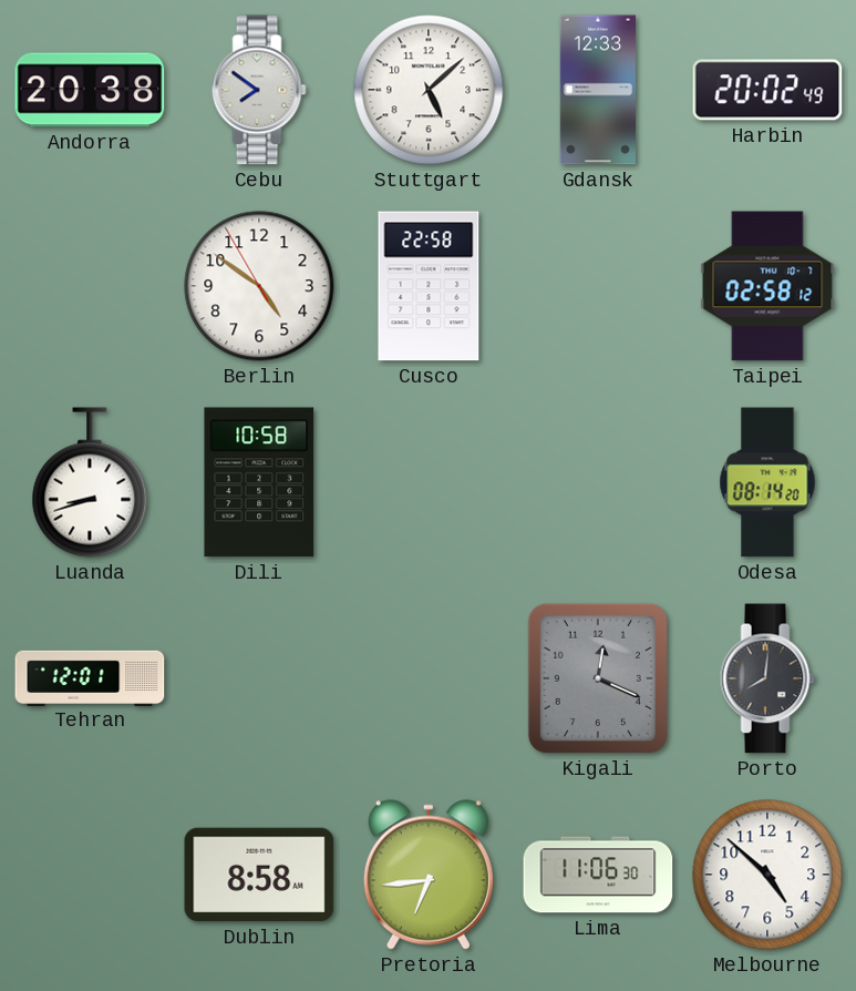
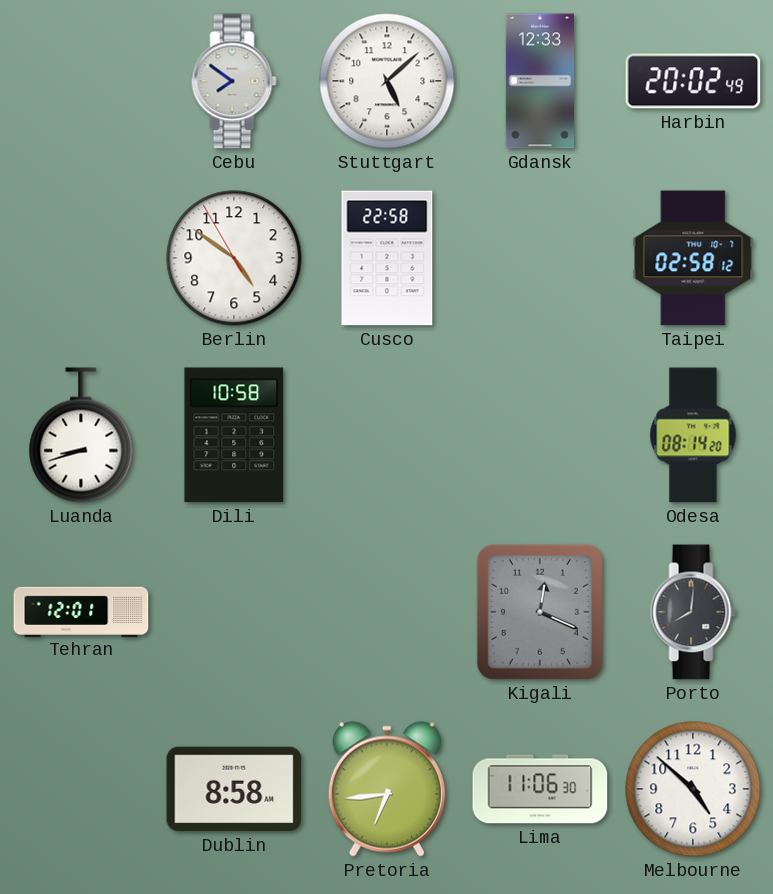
Andorra: 20:38 -> none
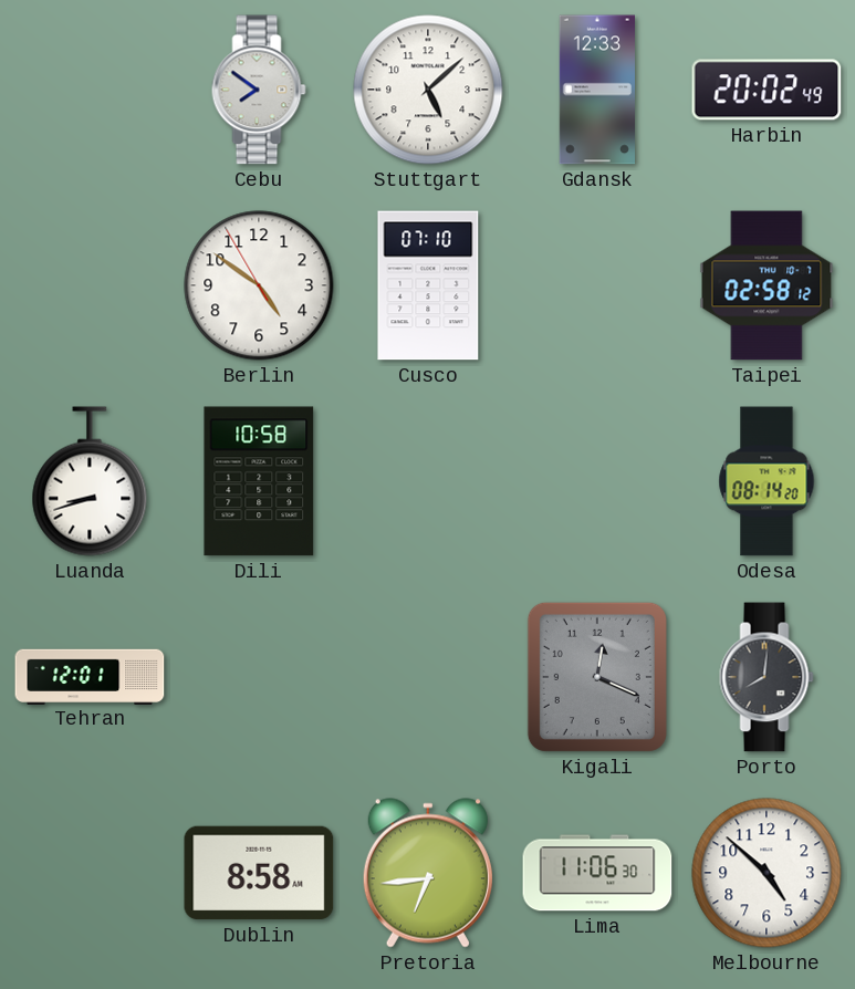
Cusco: 22:58 -> 07:10
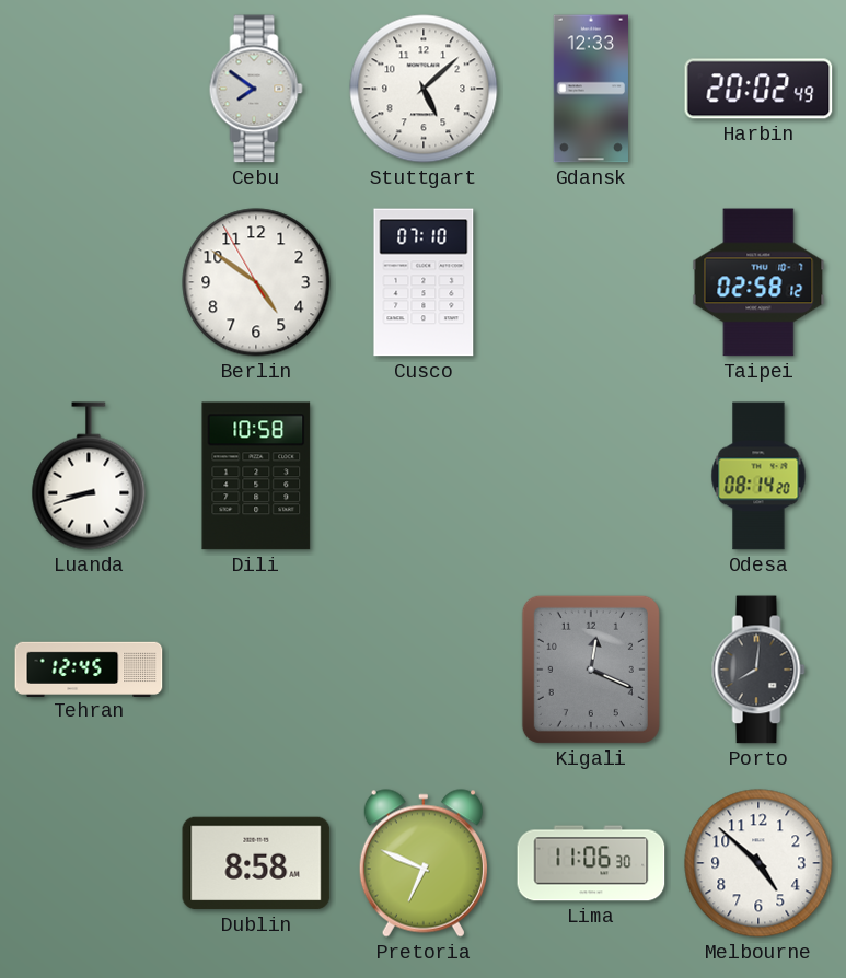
Tehran: 12:01 -> 12:45
Pretoria: 6:44 -> 6:49
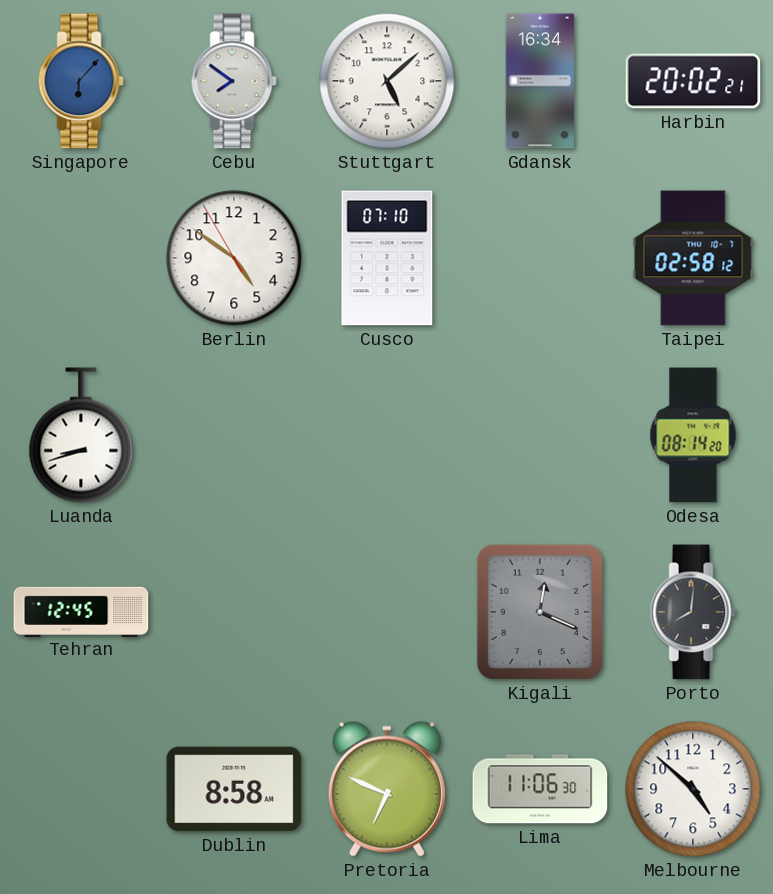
Singapore: none -> 6:07
Gdansk: 12:33 -> 16:34
Harbin: 20:02:49 -> 20:02:21
Dili: 10:58 -> none
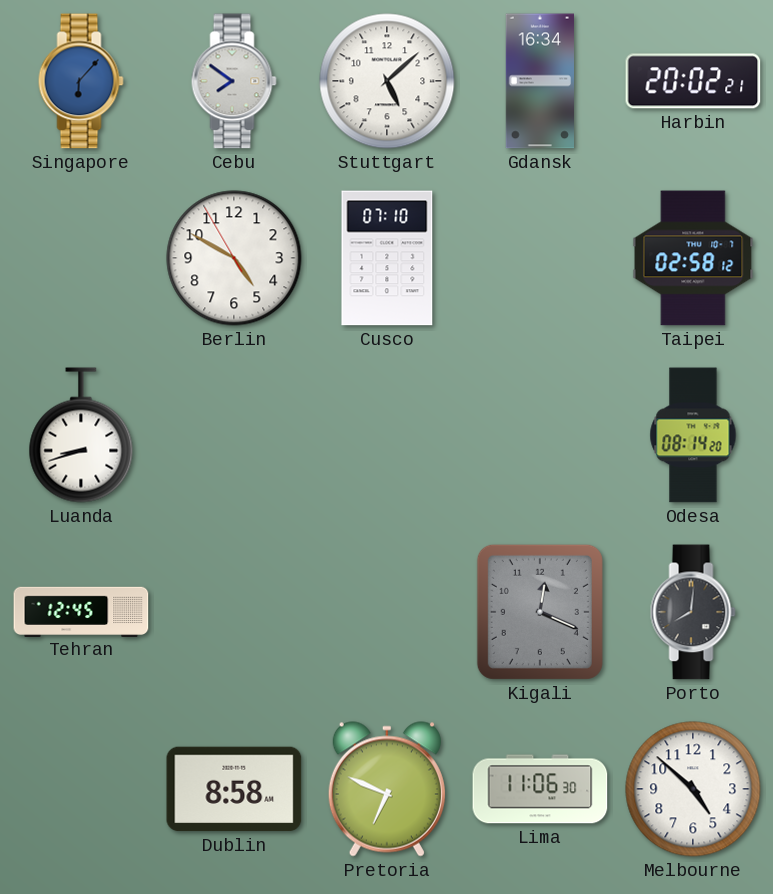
Berlin: 4:50 -> 4:49
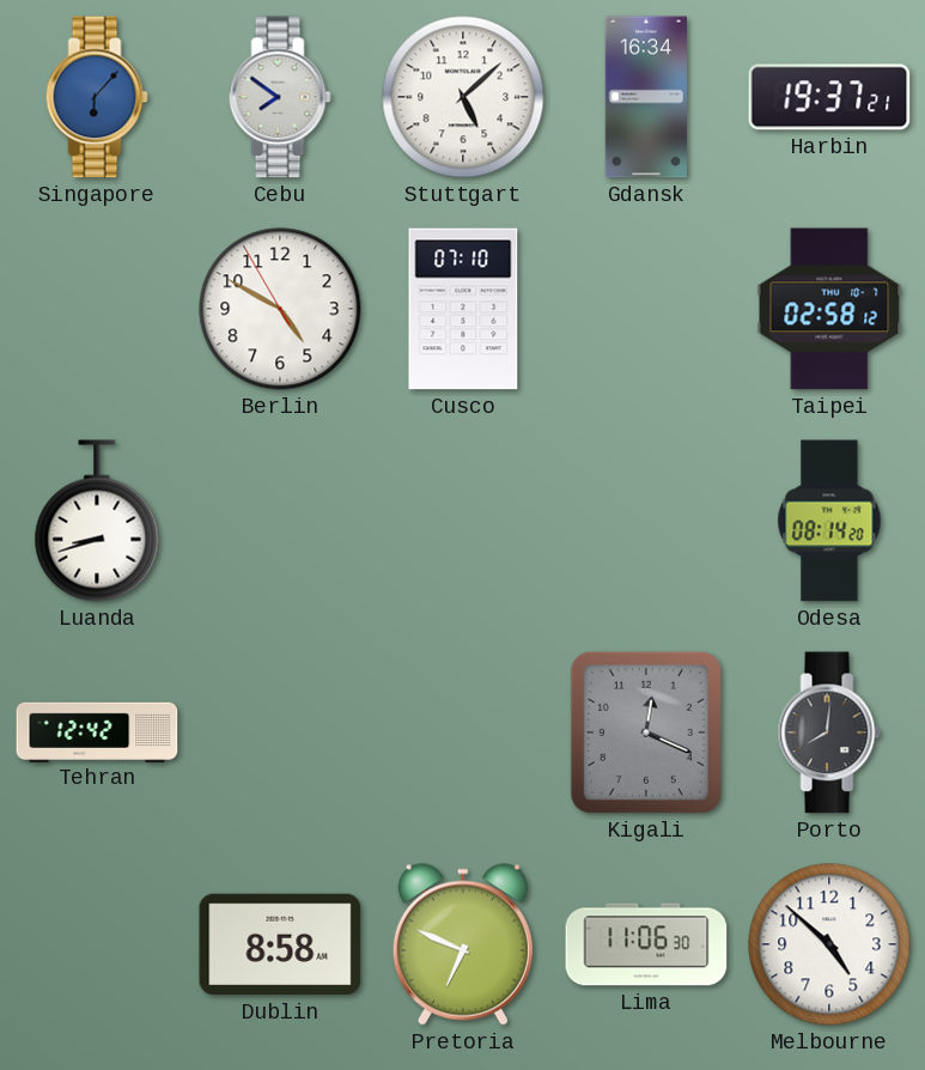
Harbin: 20:02 -> 19:37
Tehran: 12:45 -> 12:42
